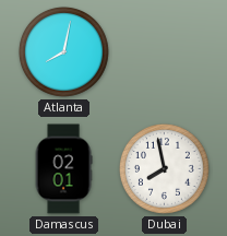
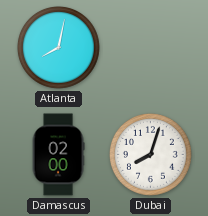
Damascus: 02:01 -> 02:00
Dubai: 7:58 -> 8:03
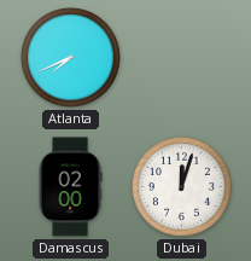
Atlanta: 8:02 -> 7:41
Dubai: 8:03 -> 12:03
